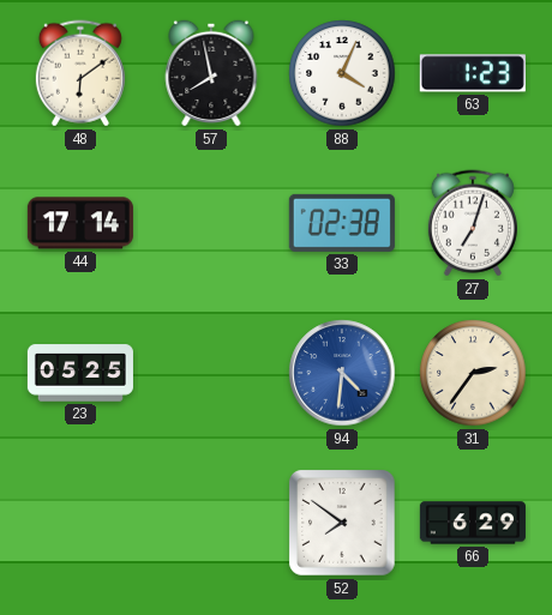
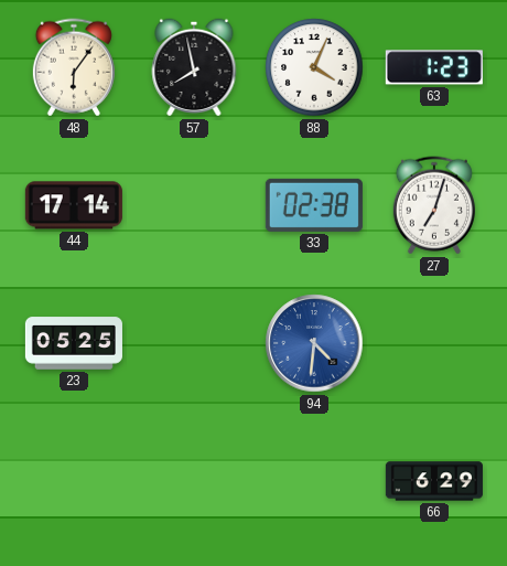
48: 6:09 -> 6:06
31: 2:36 -> none
52: 7:51 -> none
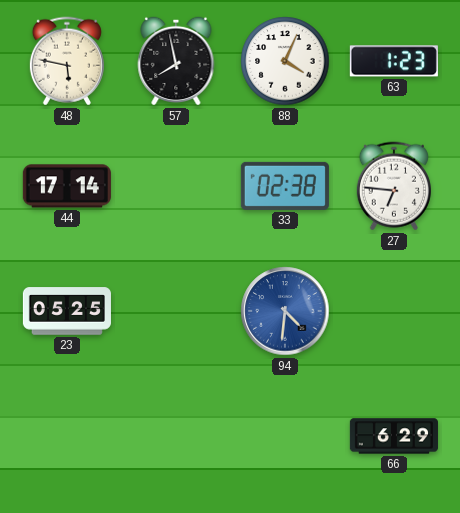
48: 6:06 -> 5:47
27: 7:03 -> 6:46
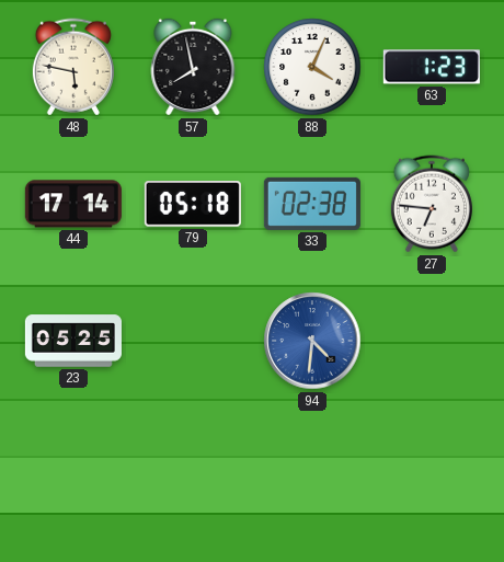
79: none -> 05:18
66: 6:29 -> none
